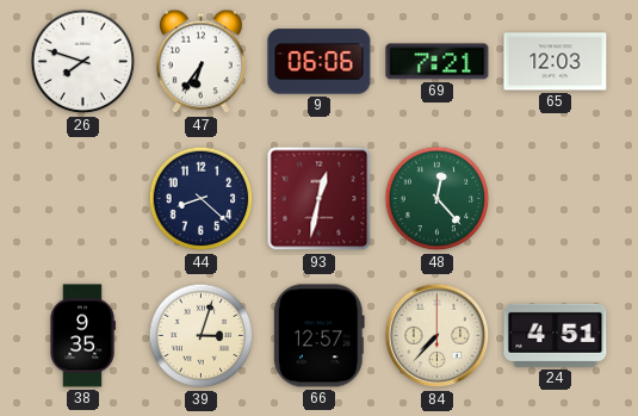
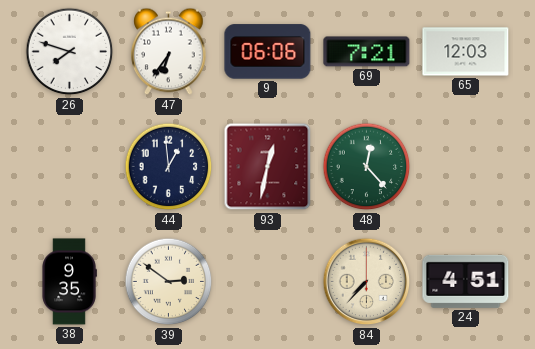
44: 8:22 -> 12:59
39: 3:03 -> 2:51
66: 12:57 -> none
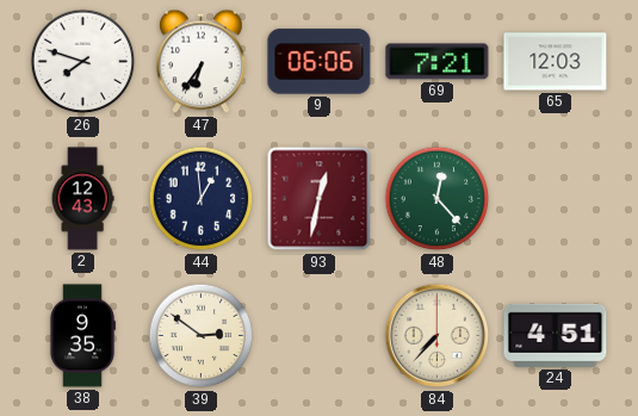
2: none -> 12:43
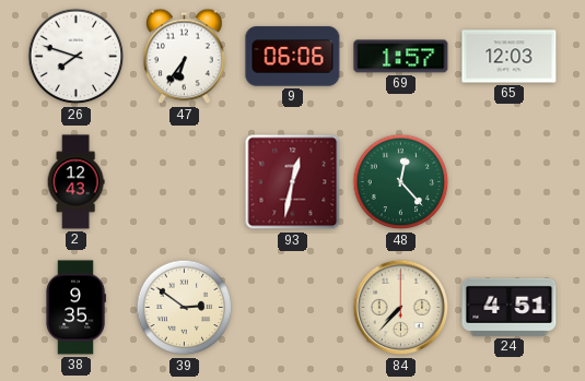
69: 7:21 -> 1:57
44: 12:59 -> none
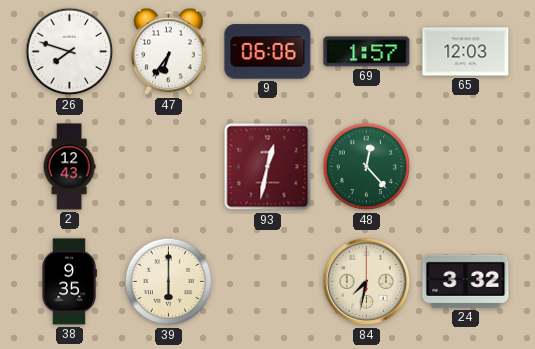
39: 2:51 -> 6:00
84: 7:37 -> 7:32
24: 4:51 -> 3:32
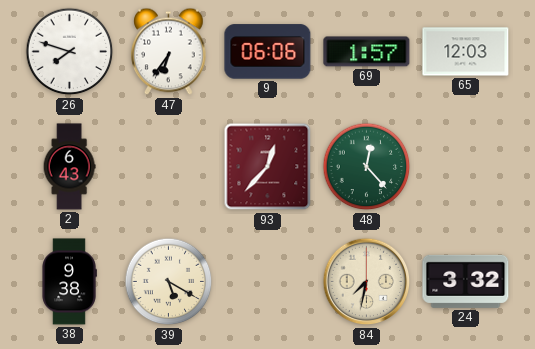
2: 12:43 -> 6:43
93: 12:32 -> 12:37
38: 9:35 -> 9:38
39: 6:00 -> 5:20
